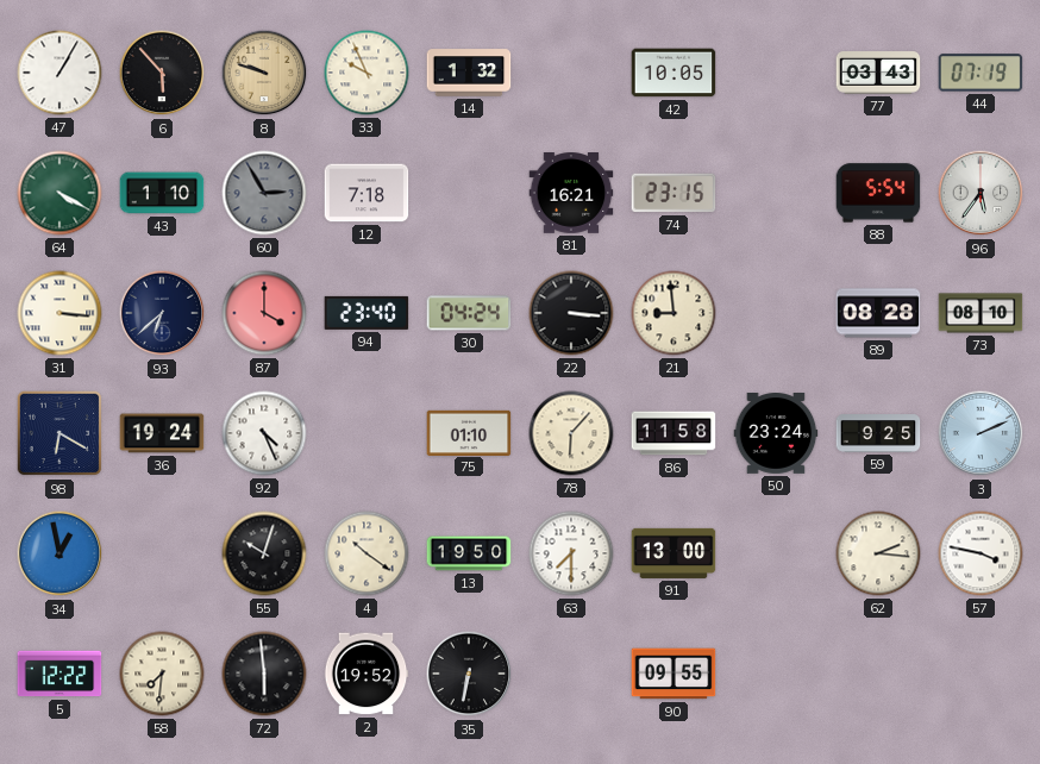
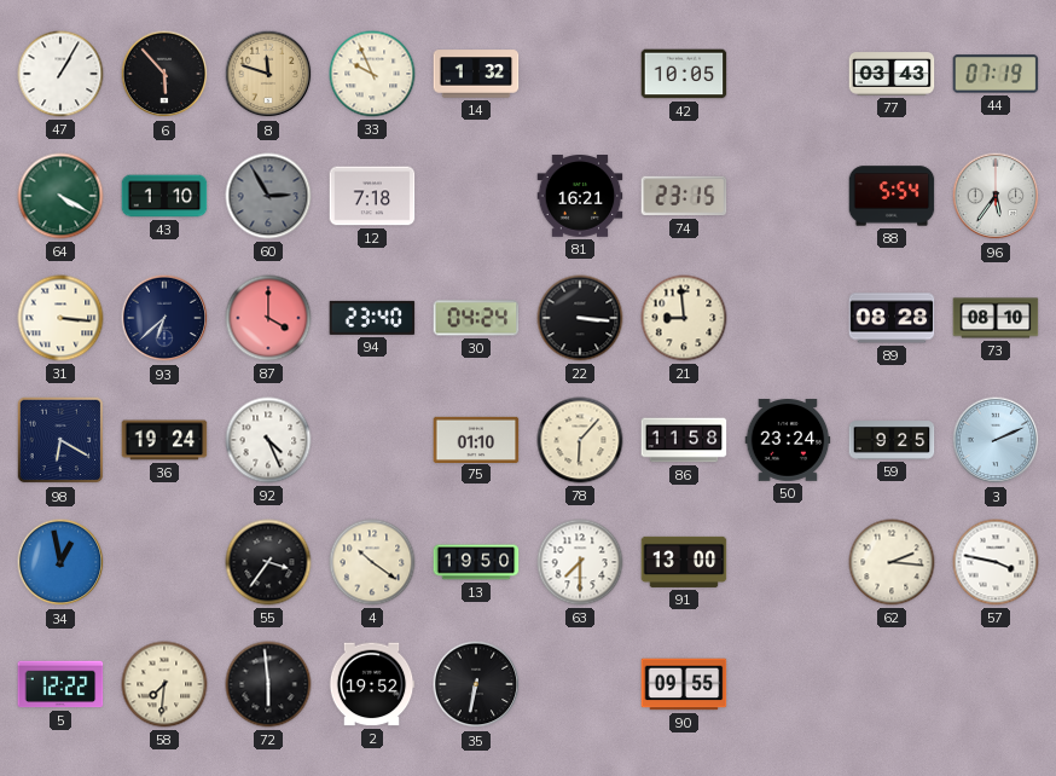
8: 9:48 -> 11:48
55: 10:03 -> 3:36
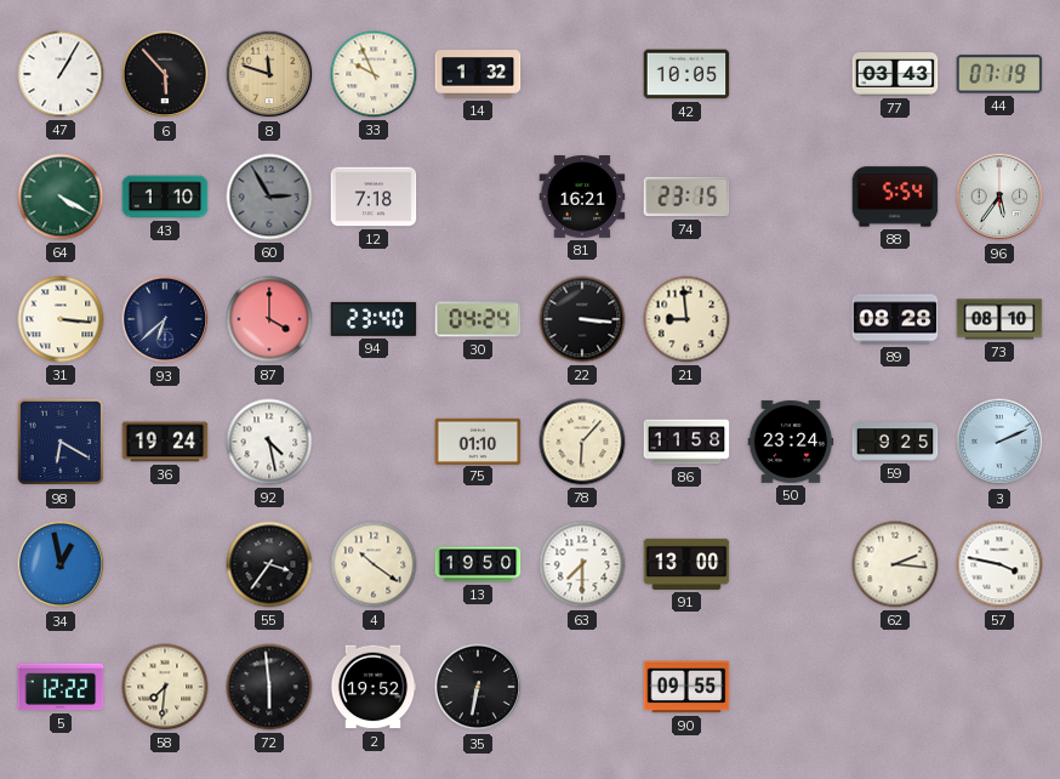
92: 4:26 -> 4:28
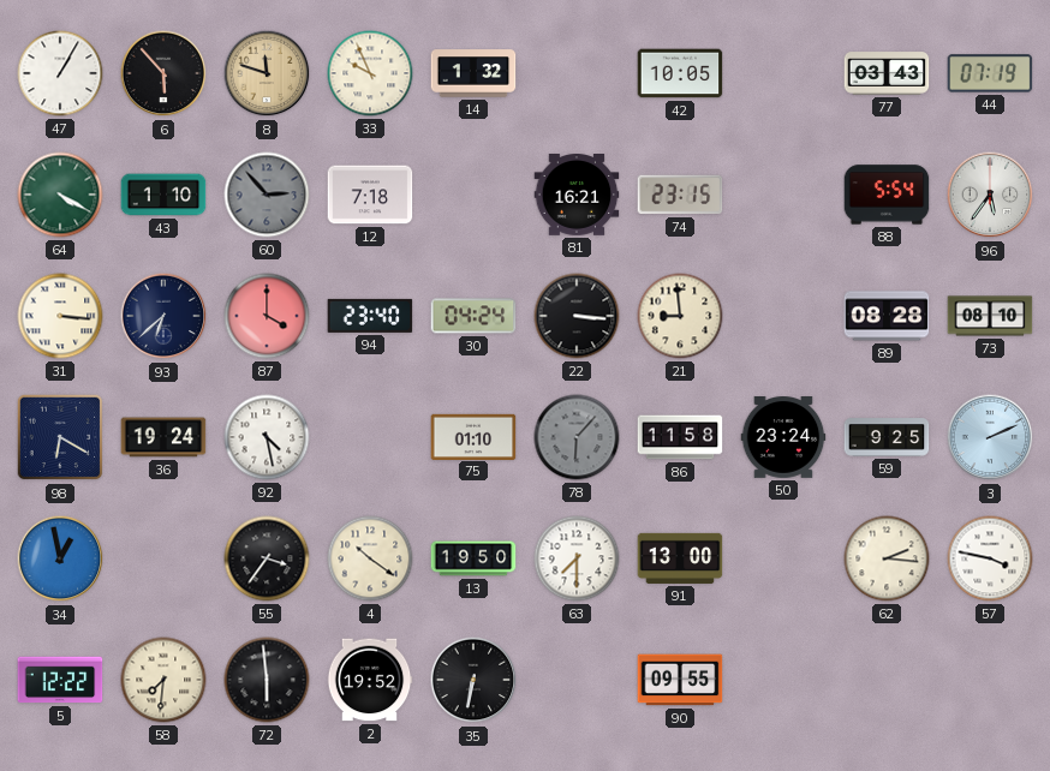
60: 2:55 -> 2:53
78 dial: cream -> grey
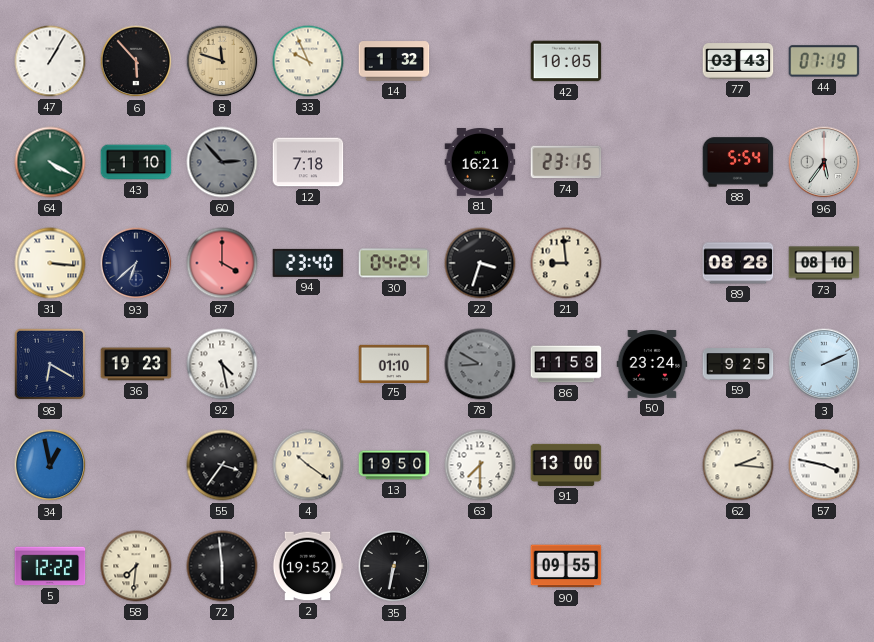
22: 3:16 -> 3:33
36: 19:24 -> 19:23
78: 6:07 -> 8:50
